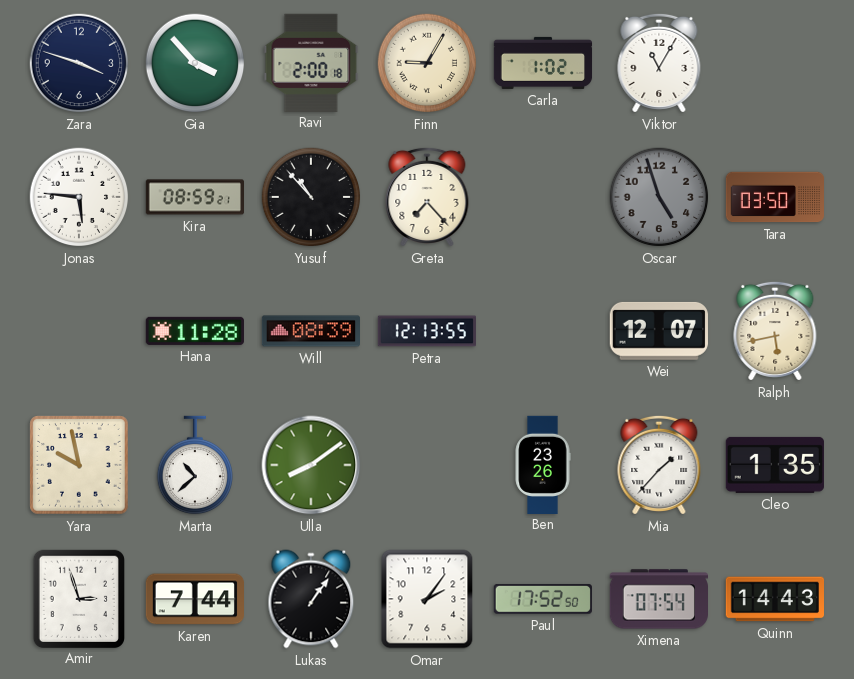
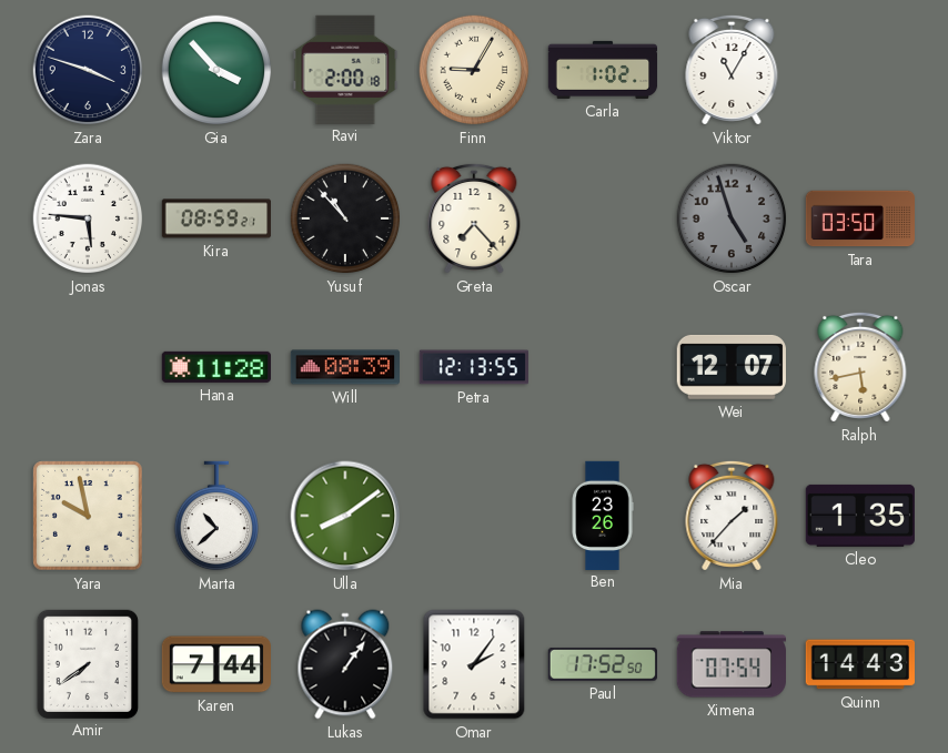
Amir: 2:57 -> 7:39
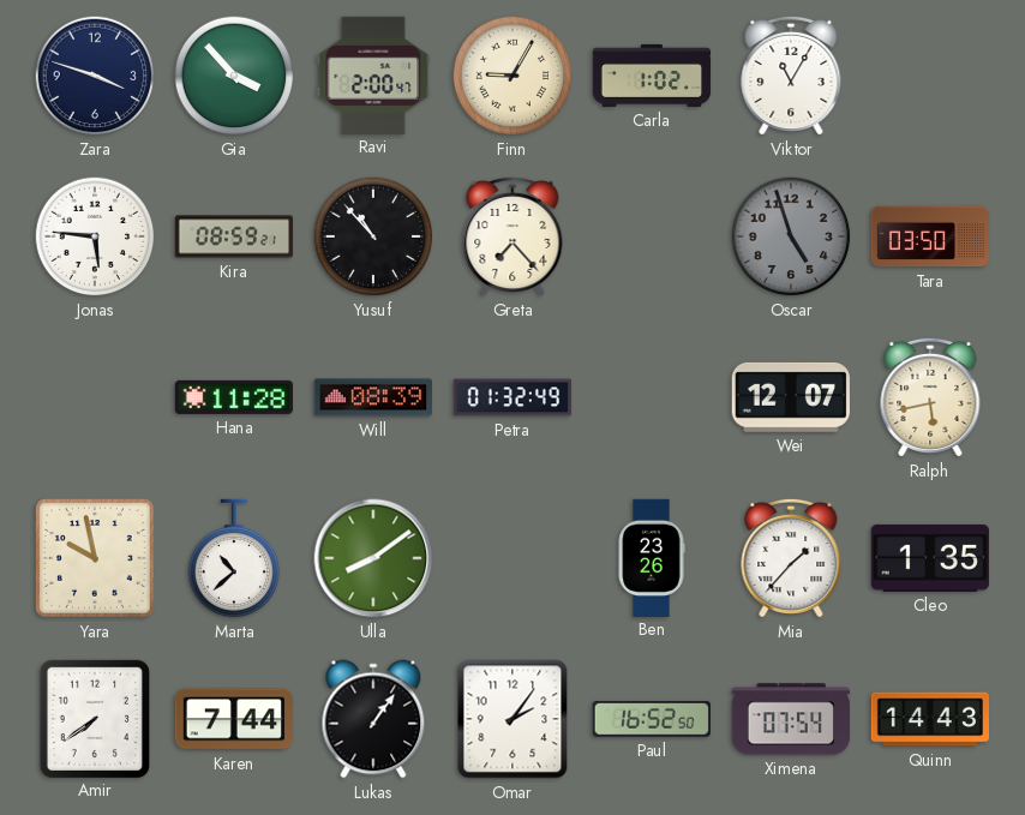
Ravi: 2:00:18 -> 2:00:47
Petra: 12:13 -> 01:32
Paul: 17:52 -> 16:52
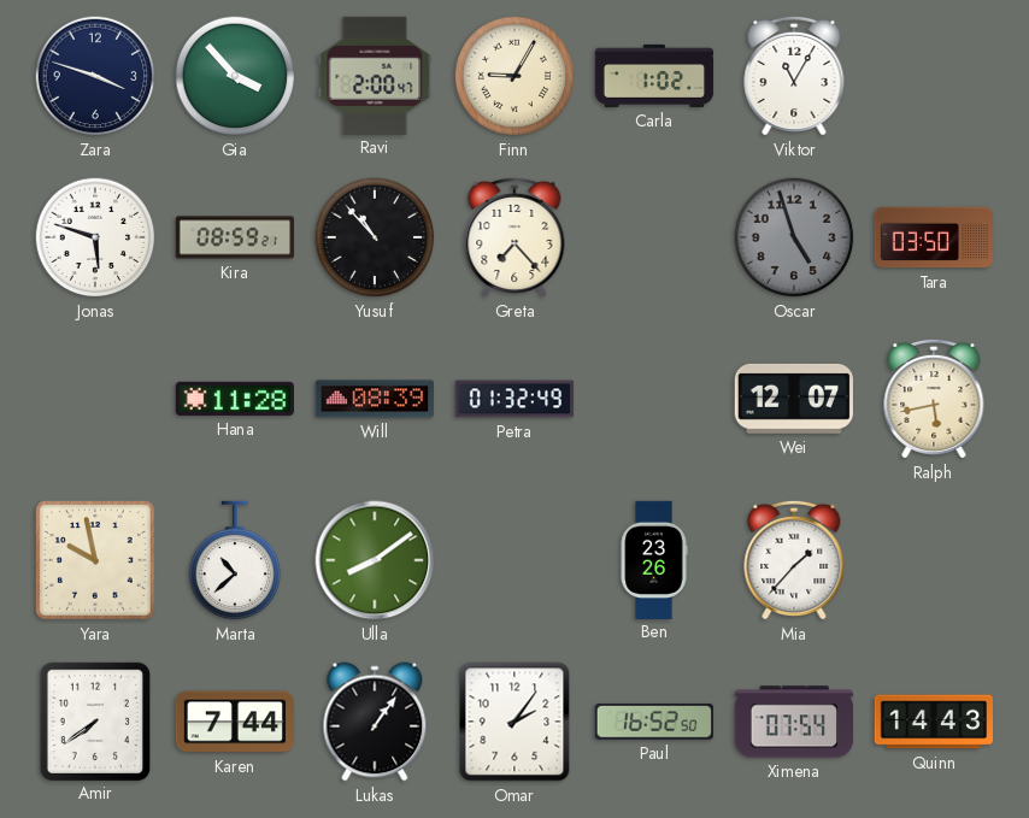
Jonas: 5:46 -> 5:48
Cleo: 1:35 -> none
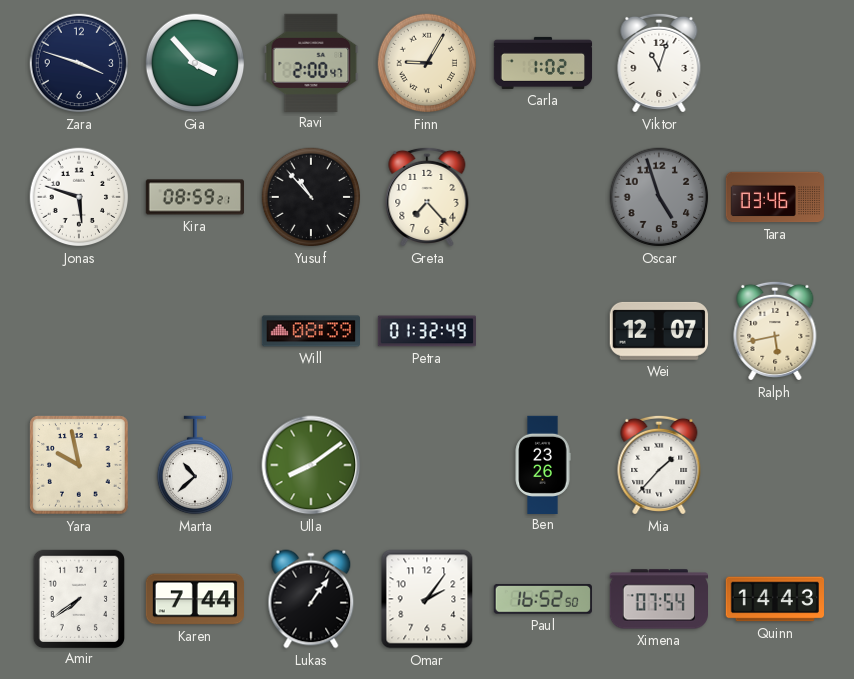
Viktor: 11:05 -> 11:03
Tara: 03:50 -> 03:46
Hana: 11:28 -> none
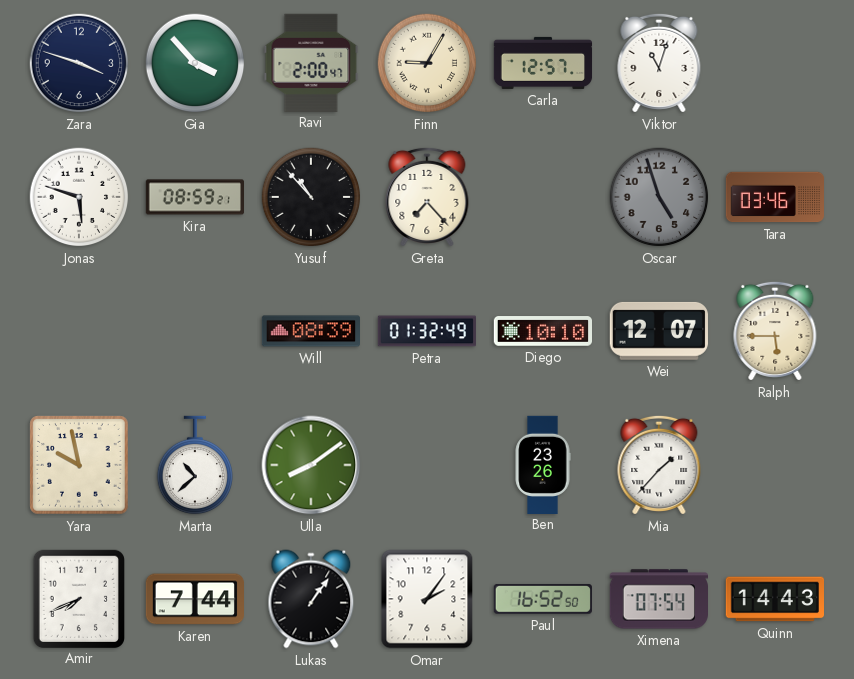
Carla: 1:02 -> 12:57
Diego: none -> 10:10
Ralph: 5:43 -> 5:45
Amir: 7:39 -> 7:41
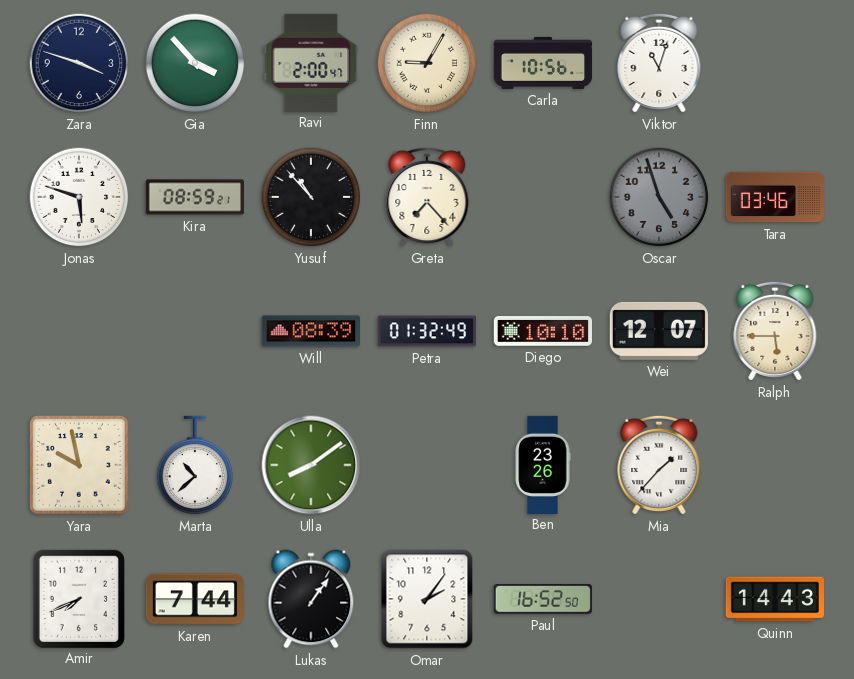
Carla: 12:57 -> 10:56
Ximena: 07:54 -> none
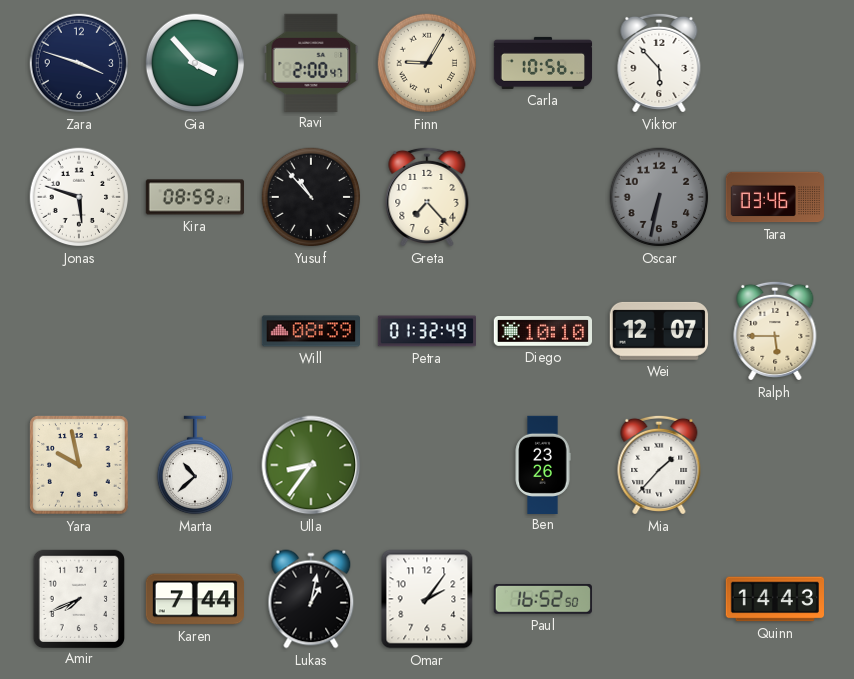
Viktor: 11:03 -> 5:53
Oscar: 4:57 -> 6:32
Ulla: 8:09 -> 8:36
Lukas: 1:06 -> 1:02
